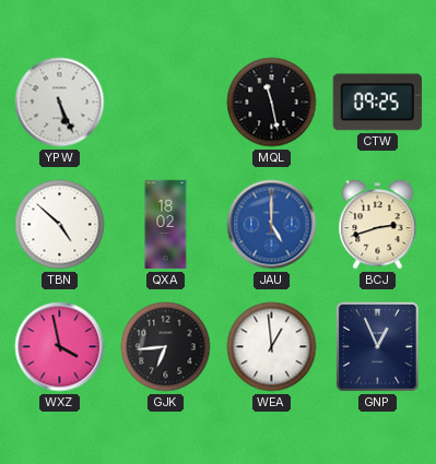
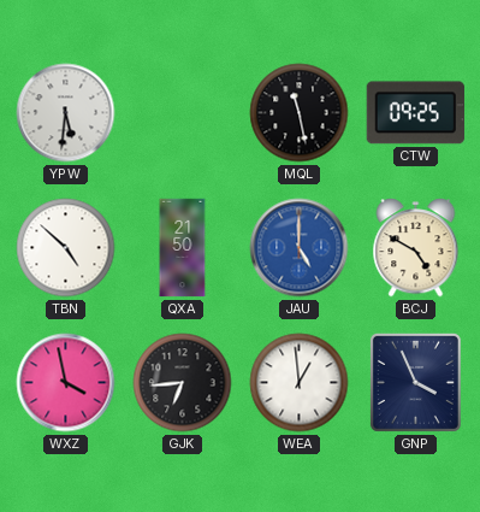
YPW: 5:26 -> 5:31
QXA: 18:02 -> 21:50
BCJ: 2:42 -> 4:50
GNP: 12:56 -> 3:56
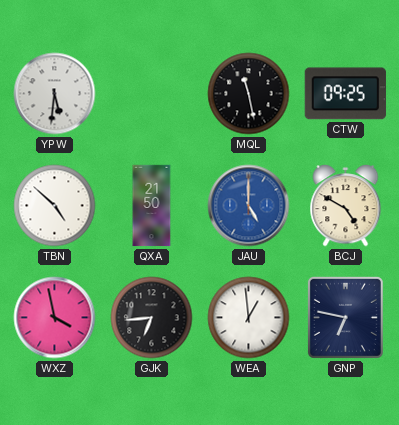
GNP: 3:56 -> 6:47
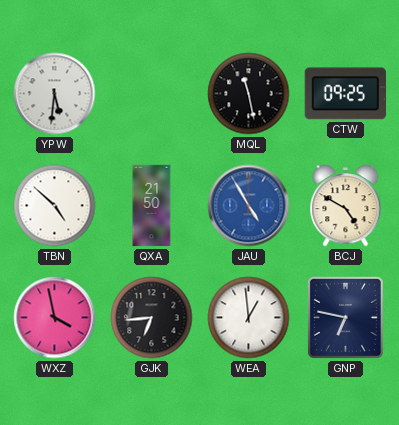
JAU: 5:00 -> 4:55
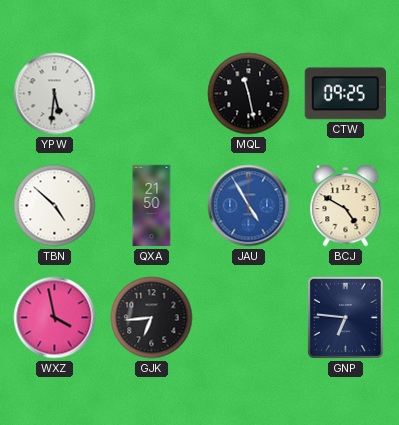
WEA: 12:59 -> none
GNP: 6:47 -> 6:46
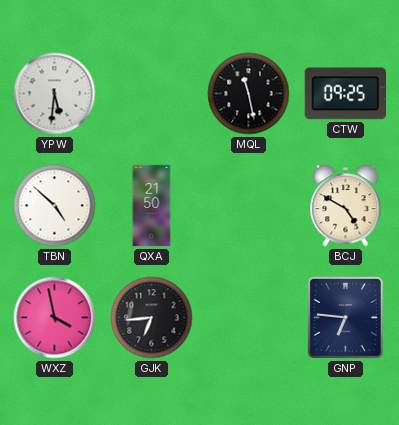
JAU: 4:55 -> none
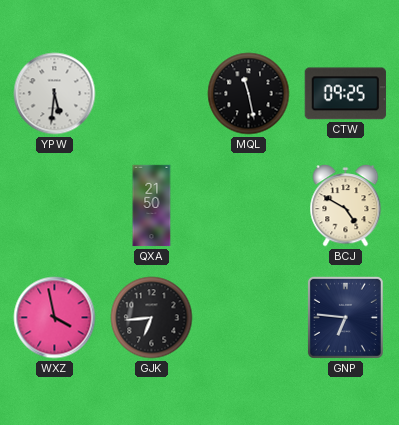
TBN: 4:52 -> none
